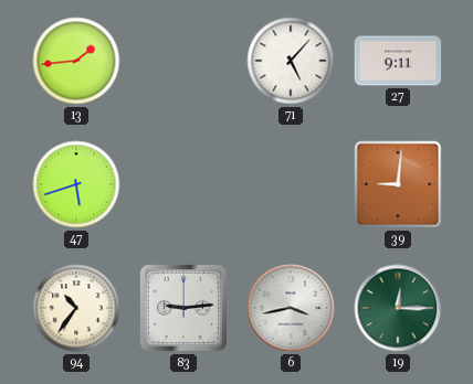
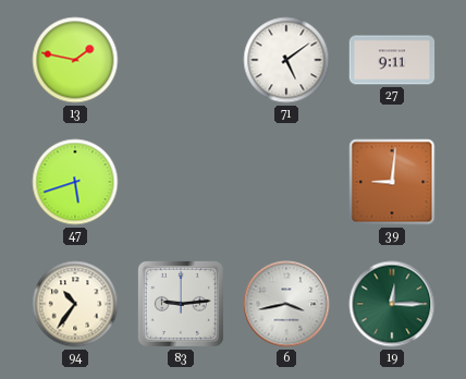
13: 1:44 -> 1:47
71: 5:07 -> 5:09
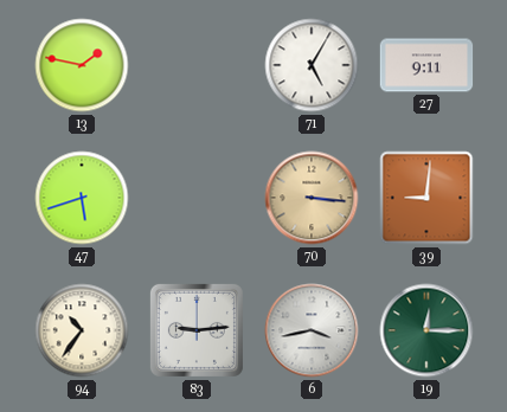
71: 5:09 -> 5:05
70: none -> 3:16
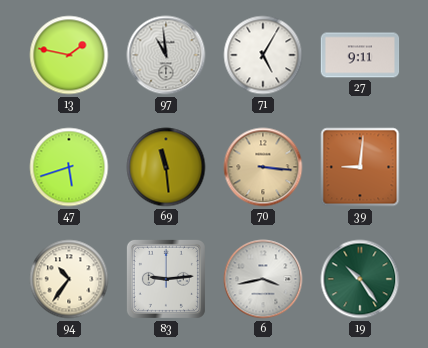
97: none -> 10:59
69: none -> 11:29
19: 12:15 -> 10:24
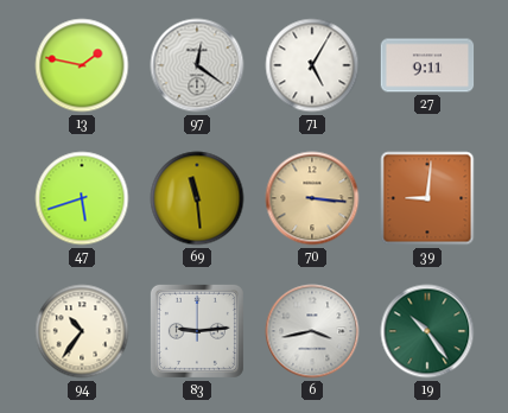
97: 10:59 -> 12:21
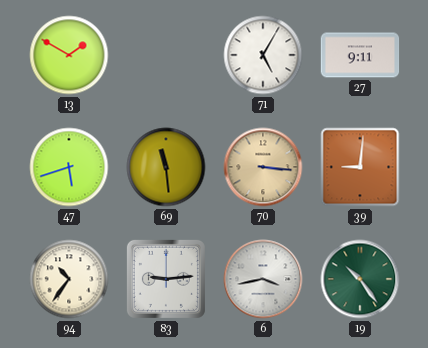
13: 1:47 -> 1:50
97: 12:21 -> none
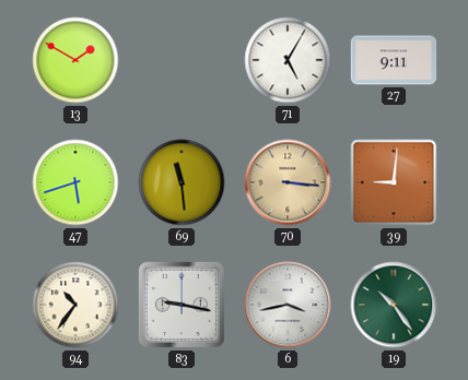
83: 9:14 -> 9:17
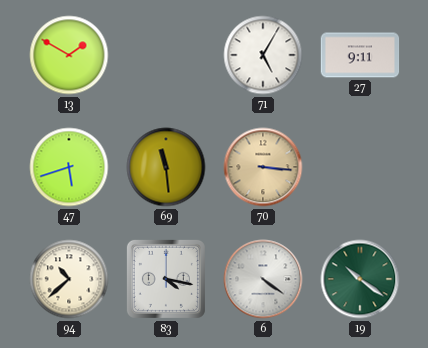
39: 9:01 -> none
94: 10:36 -> 10:38
83: 9:17 -> 4:17
6: 3:43 -> 4:21
19: 10:24 -> 10:21
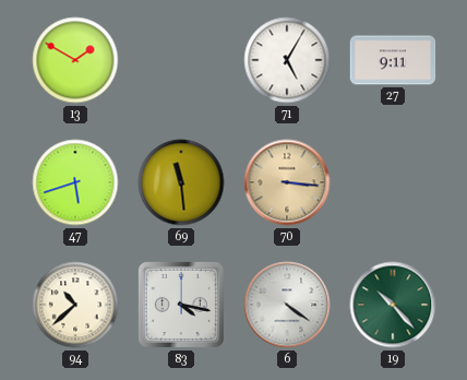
19: 10:21 -> 10:23
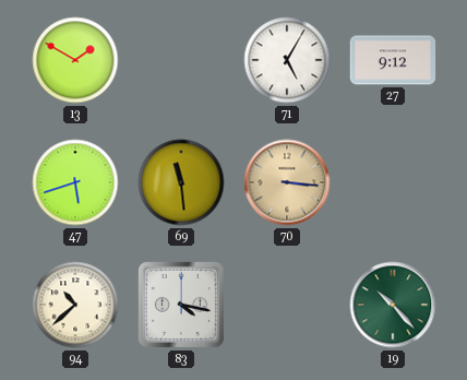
27: 9:11 -> 9:12
6: 4:21 -> none
